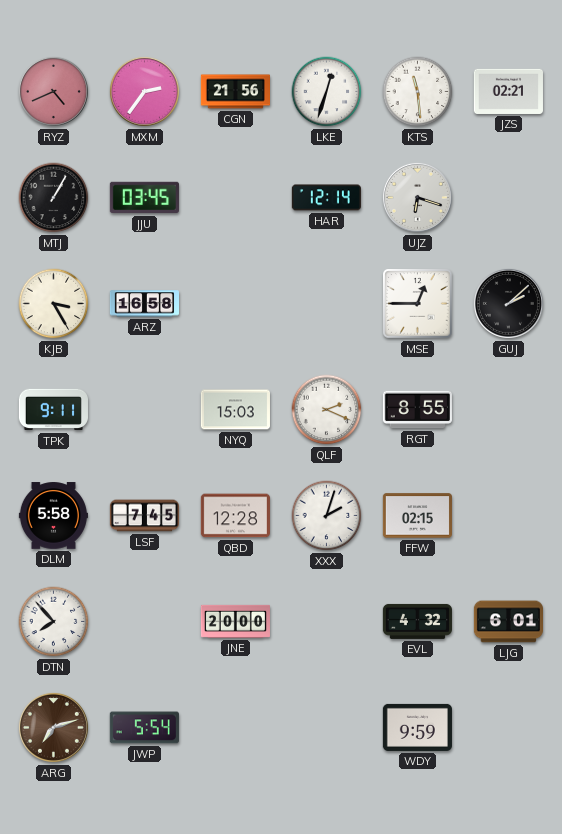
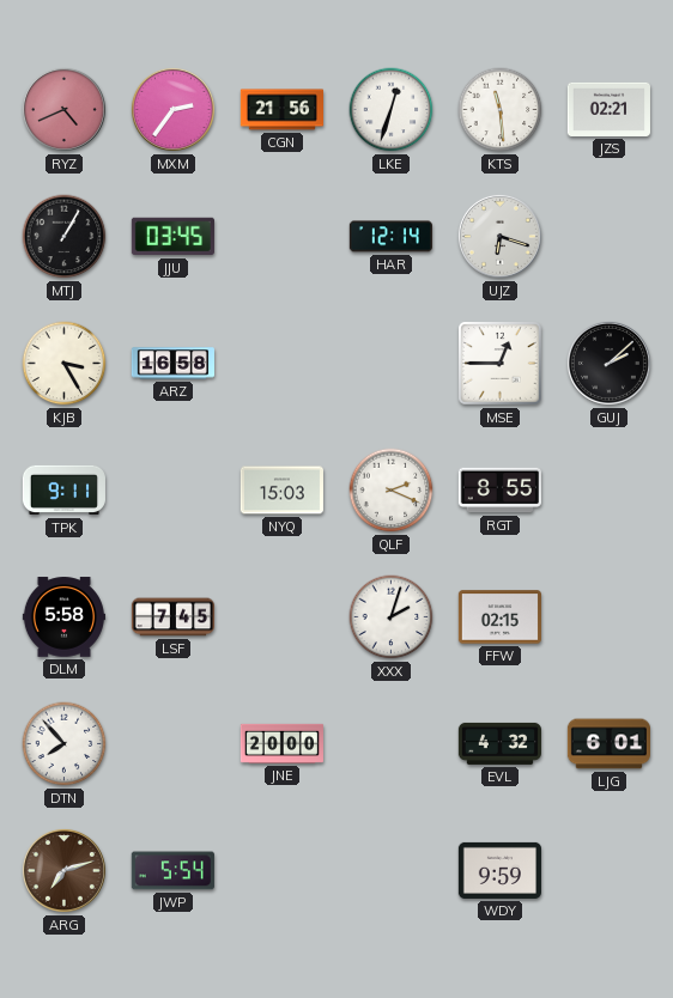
QBD: 12:28 -> none
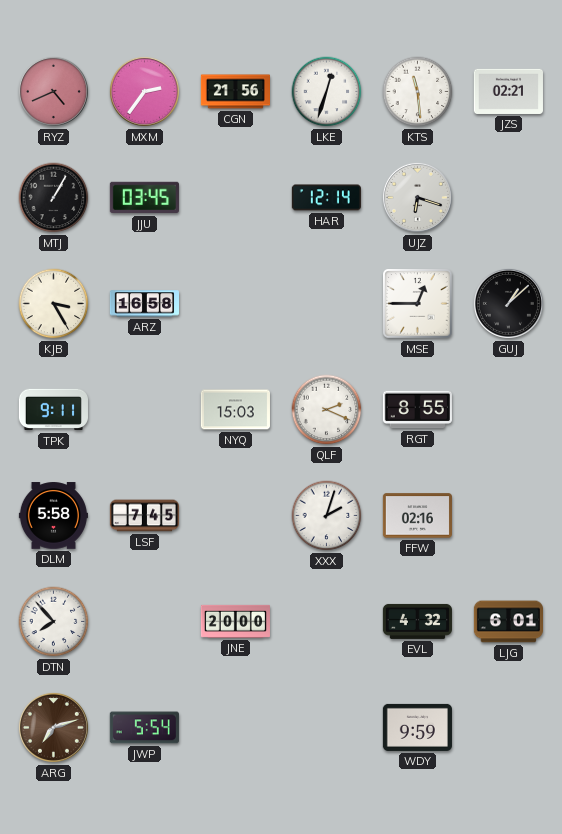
GUJ: 2:08 -> 1:08
FFW: 02:15 -> 02:16
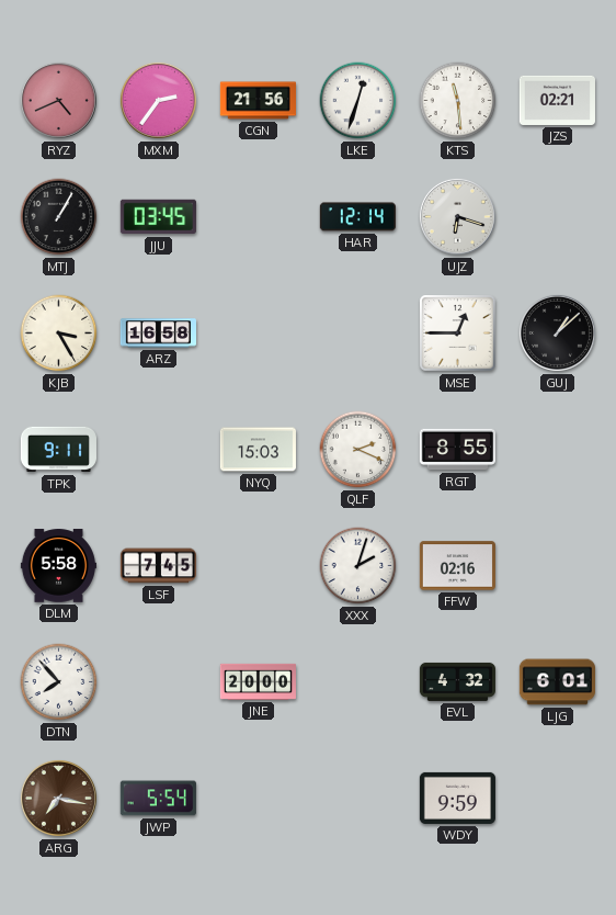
ARG: 7:12 -> 7:17
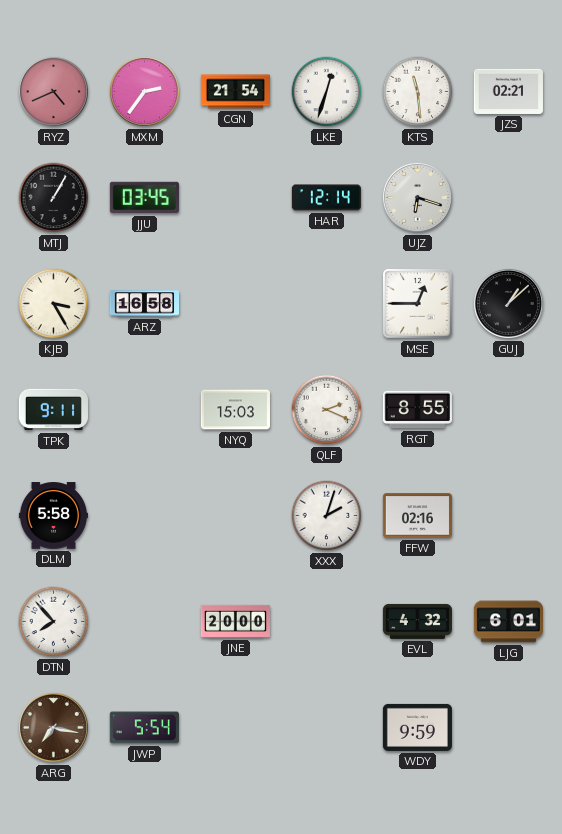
CGN: 21:56 -> 21:54
LSF: 7:45 -> none
